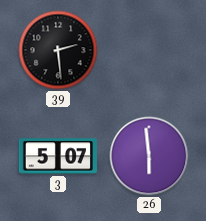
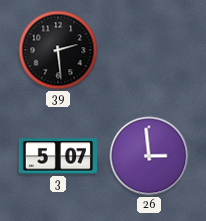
26: 5:59 -> 2:59
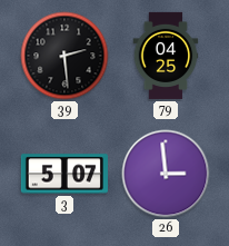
79: none -> 04:25
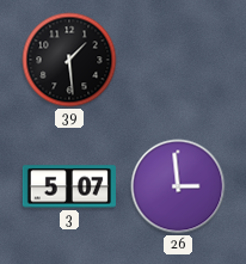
39: 2:29 -> 1:29
79: 04:25 -> none
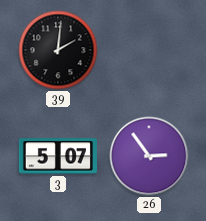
39: 1:29 -> 2:01
26: 2:59 -> 2:54
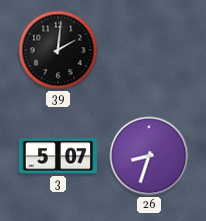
26: 2:54 -> 8:33
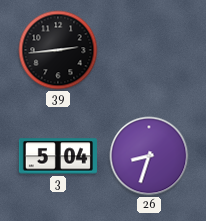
39: 2:01 -> 2:44
3: 5:07 -> 5:04
